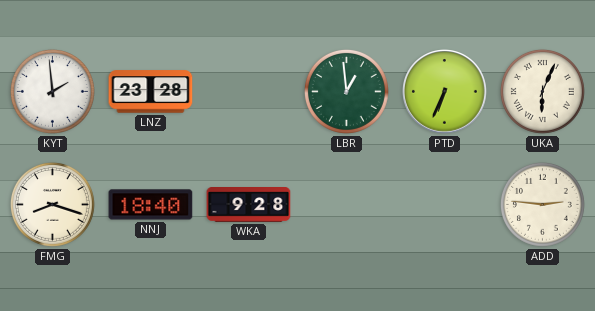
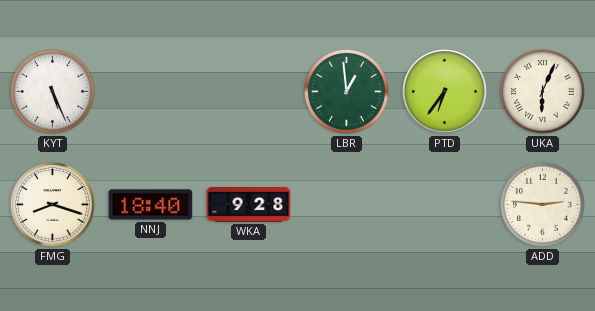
KYT: 1:59 -> 5:26
LNZ: 23:28 -> none
PTD: 6:34 -> 6:36
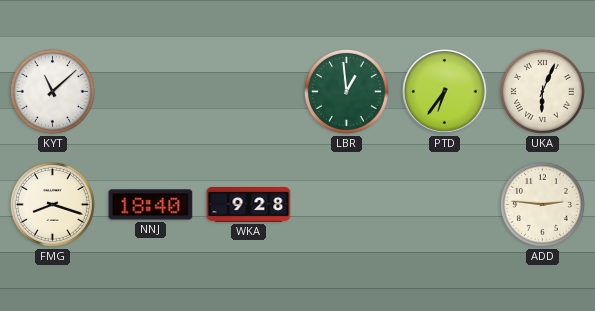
KYT: 5:26 -> 11:08
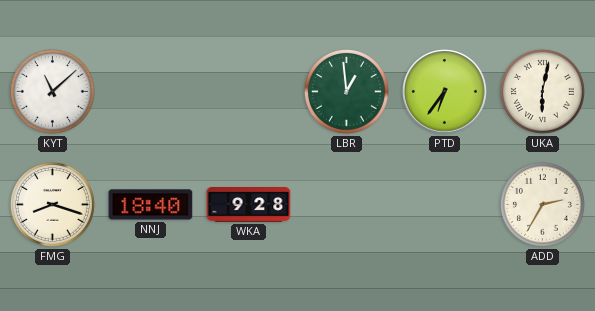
UKA: 6:04 -> 6:02
ADD: 2:46 -> 2:35
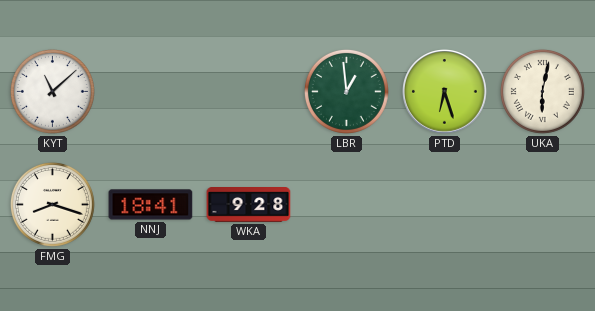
PTD: 6:36 -> 6:27
NNJ: 18:40 -> 18:41
ADD: 2:35 -> none
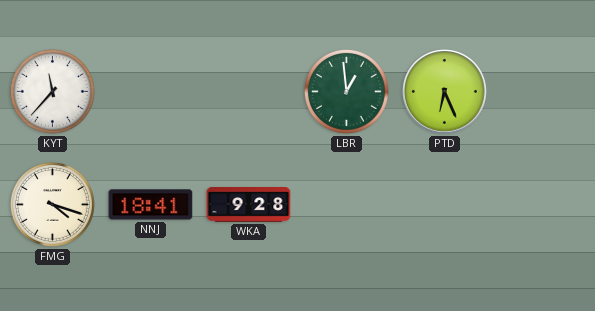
KYT: 11:08 -> 11:37
PTD: 6:27 -> 6:26
UKA: 6:02 -> none
FMG: 8:18 -> 4:18
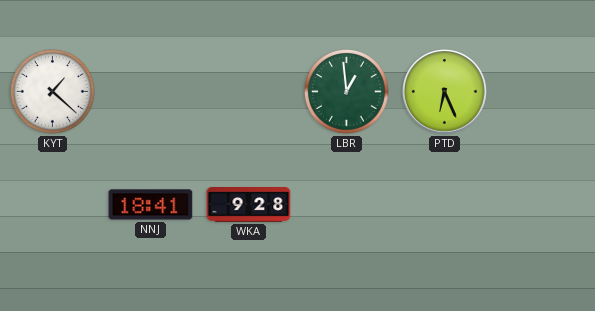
KYT: 11:37 -> 1:22
FMG: 4:18 -> none
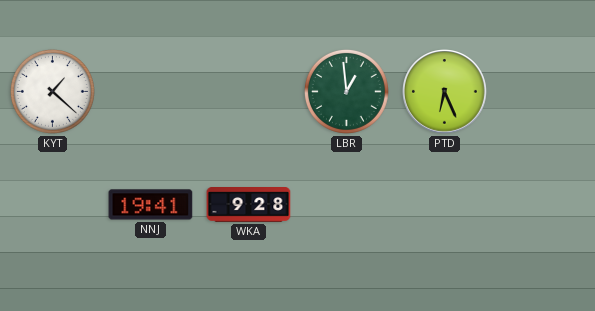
NNJ: 18:41 -> 19:41
